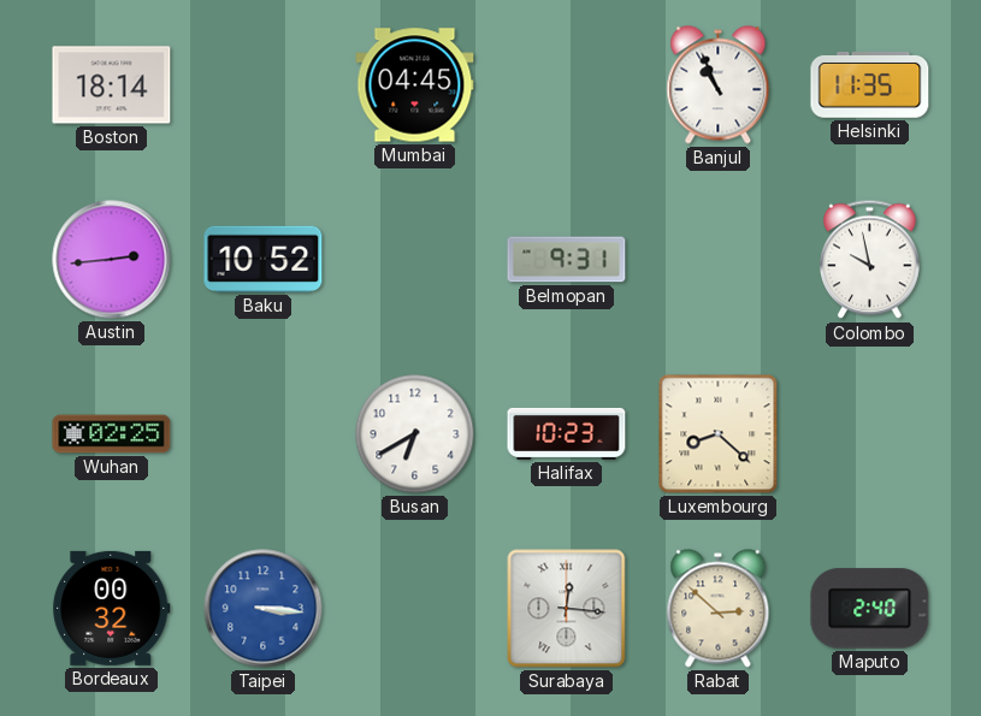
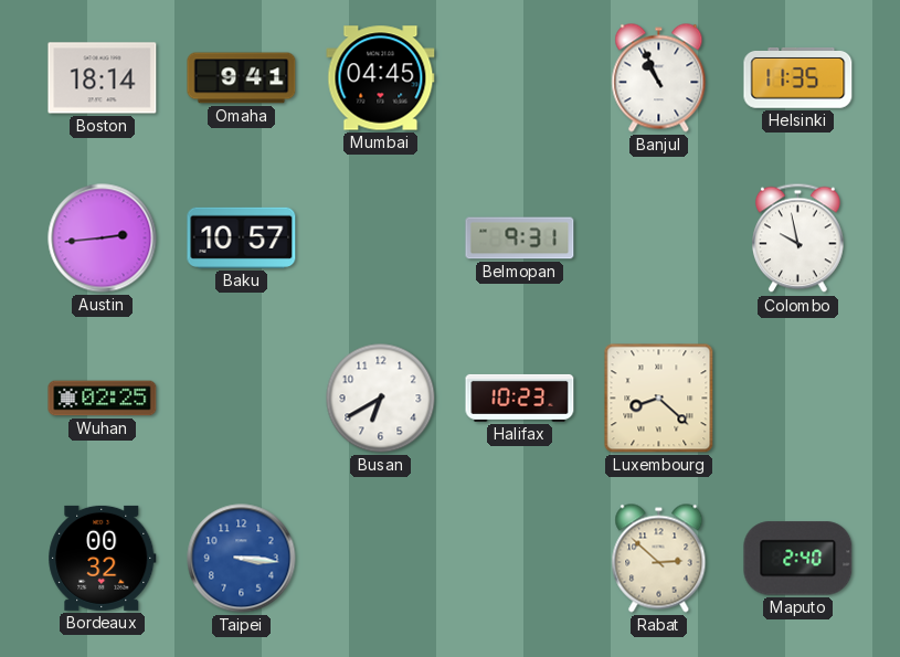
Omaha: none -> 9:41
Baku: 10:52 -> 10:57
Surabaya: 12:16 -> none
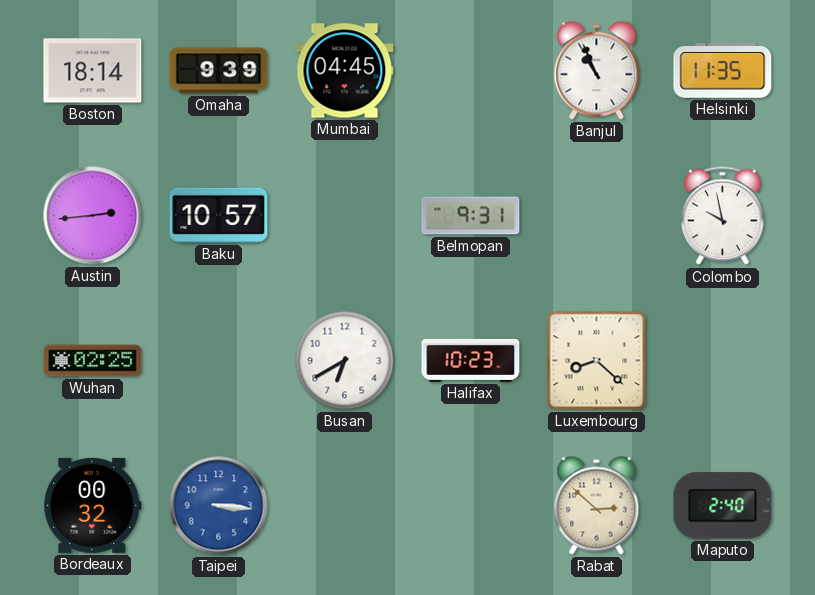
Omaha: 9:41 -> 9:39
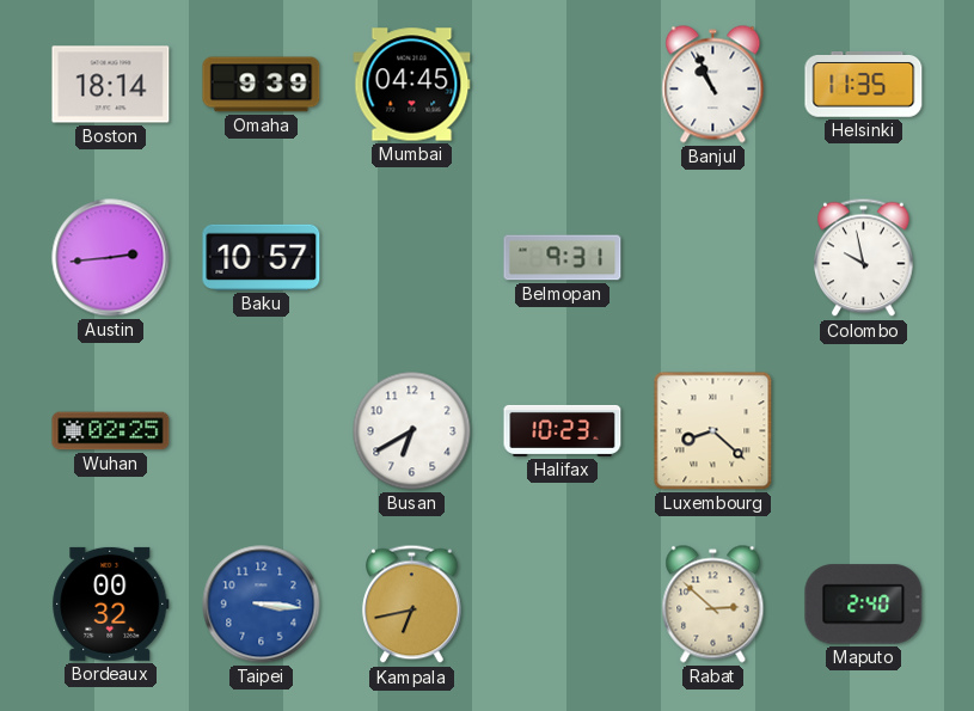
Kampala: none -> 6:43
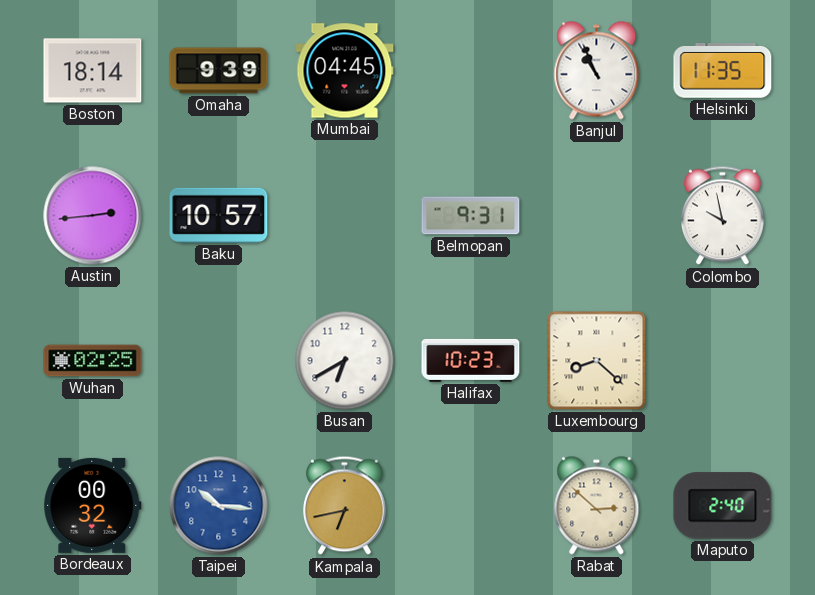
Taipei: 3:16 -> 10:16
